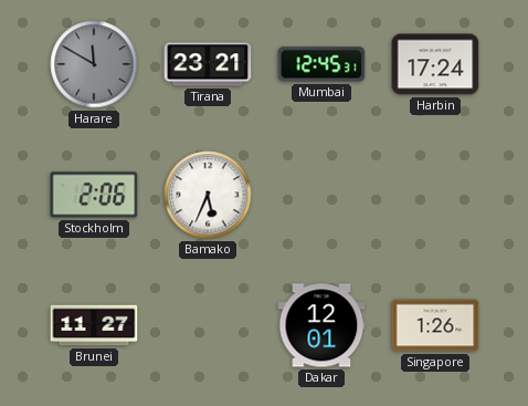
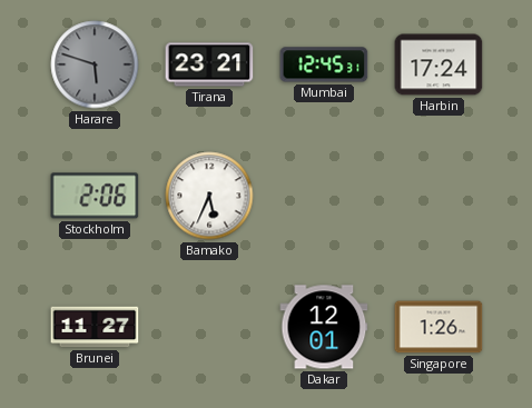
Harare: 11:50 -> 5:48
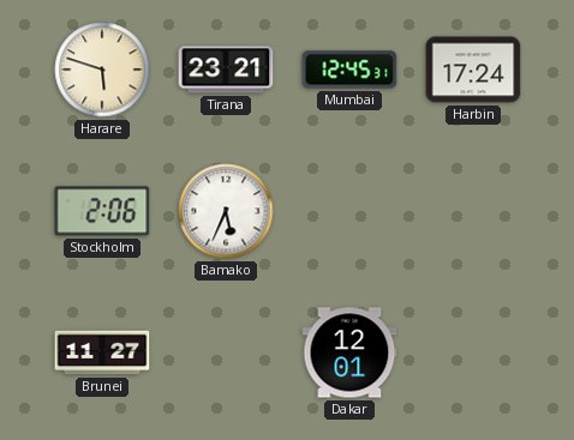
Harare dial: grey -> cream
Singapore: 1:26 -> none
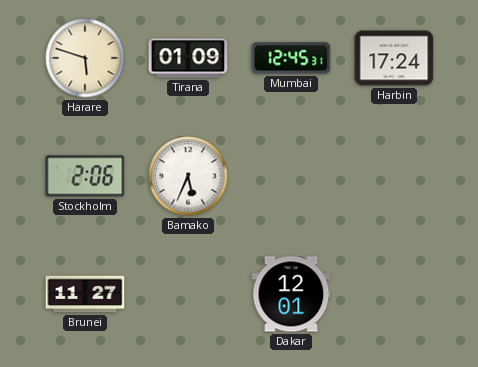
Tirana: 23:21 -> 01:09
